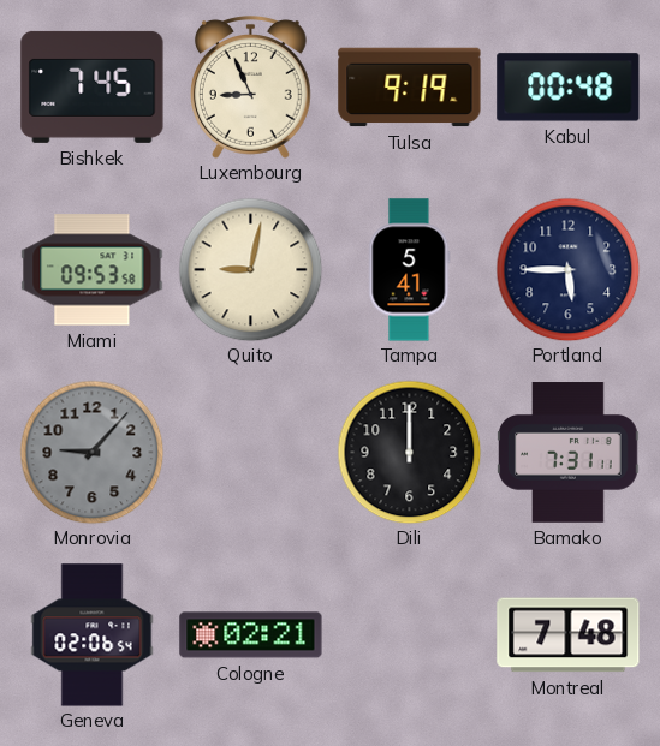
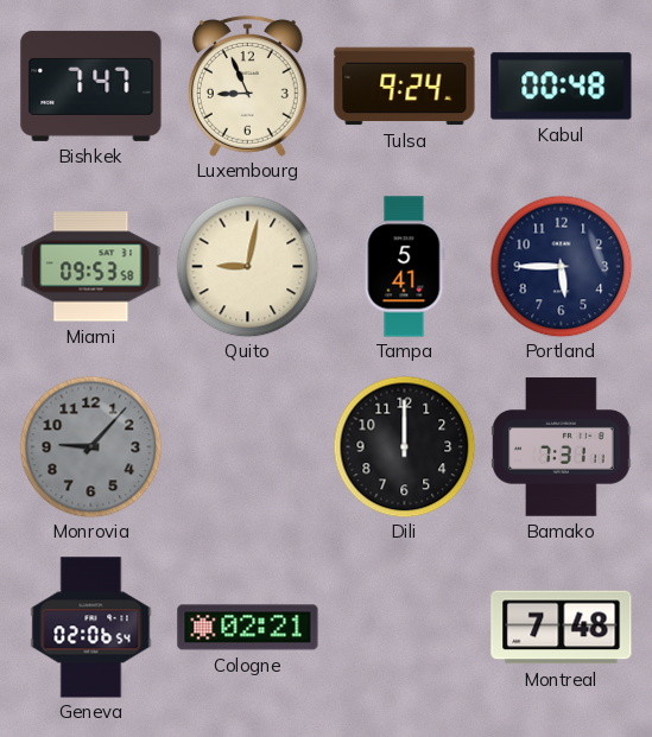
Bishkek: 7:45 -> 7:47
Tulsa: 9:19 -> 9:24
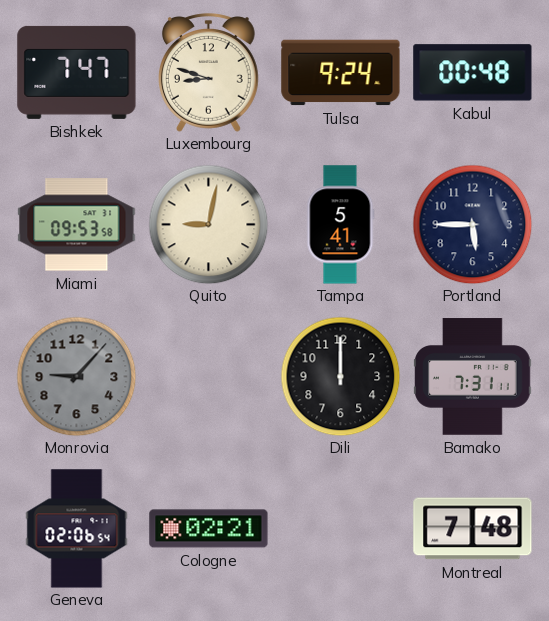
Luxembourg: 8:56 -> 8:48
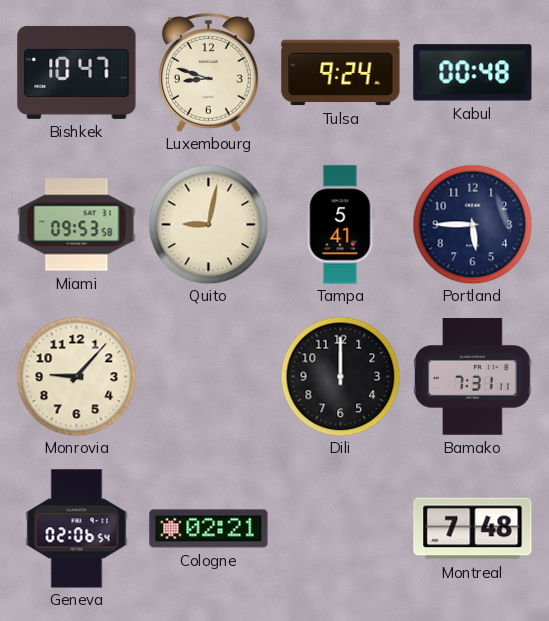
Bishkek: 7:47 -> 10:47
Monrovia dial: grey -> cream
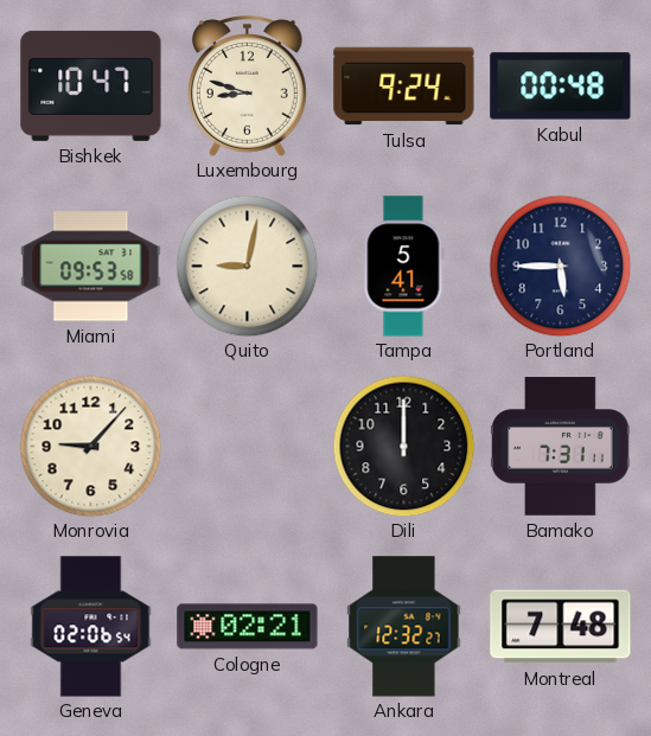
Ankara: none -> 12:32
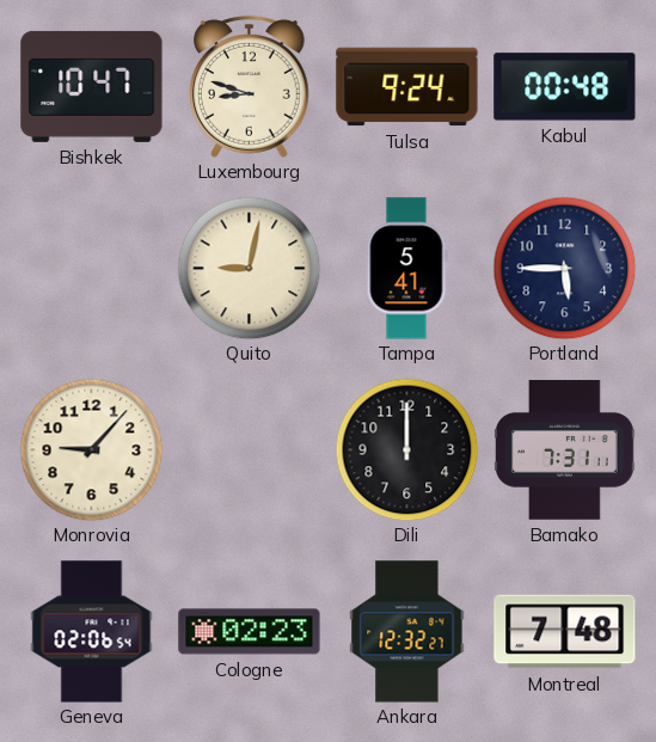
Miami: 09:53 -> none
Cologne: 02:21 -> 02:23
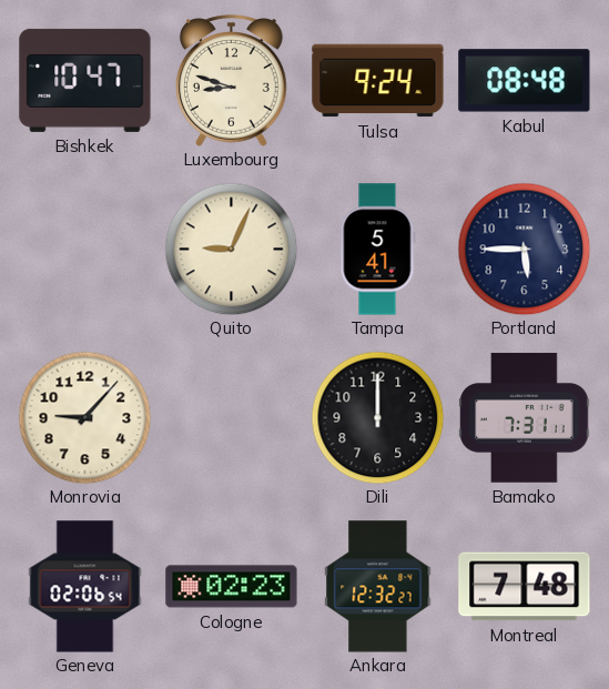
Kabul: 00:48 -> 08:48
Quito: 9:02 -> 9:04
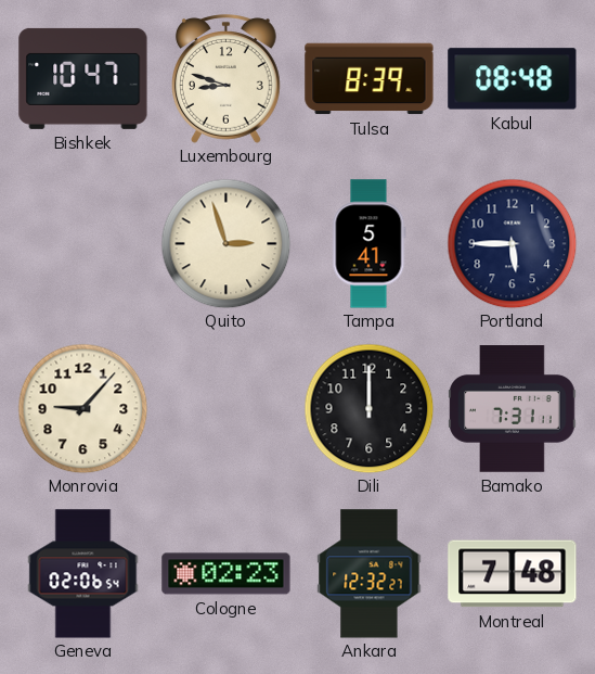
Tulsa: 9:24 -> 8:39
Quito: 9:04 -> 2:57
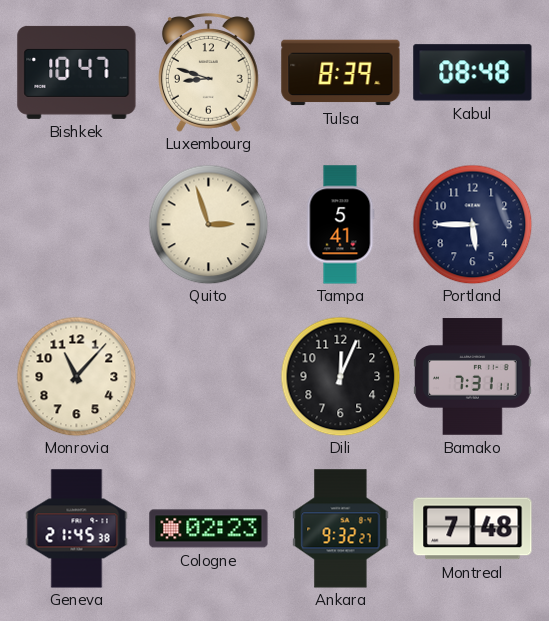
Monrovia: 9:07 -> 11:07
Dili: 12:00 -> 12:04
Geneva: 02:06 -> 21:45
Ankara: 12:32 -> 9:32
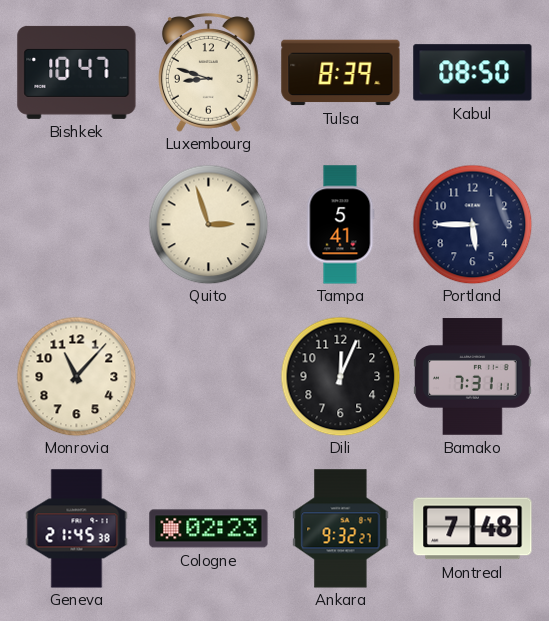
Kabul: 08:48 -> 08:50
